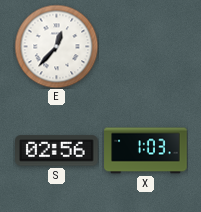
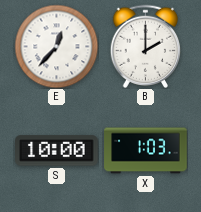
B: none -> 2:00
S: 02:56 -> 10:00
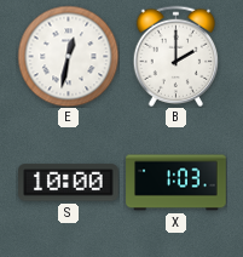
E: 12:37 -> 12:32
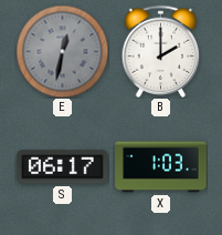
E dial: white -> grey
S: 10:00 -> 06:17
